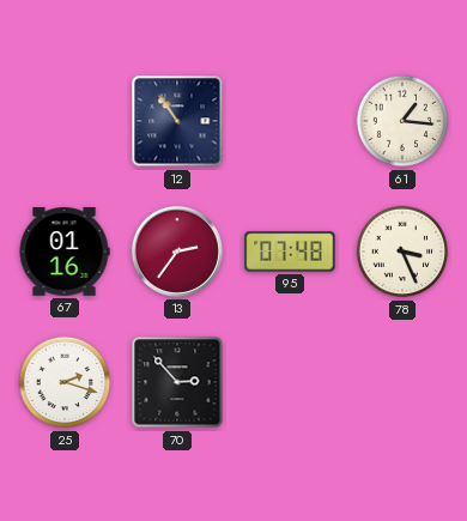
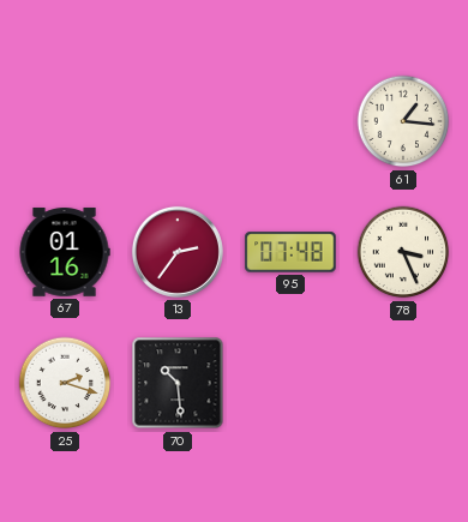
12: 10:54 -> none
70: 2:53 -> 10:29
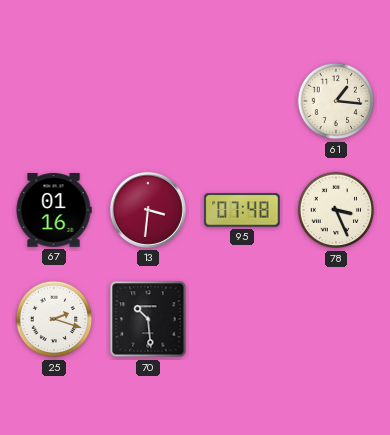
13: 2:36 -> 3:31
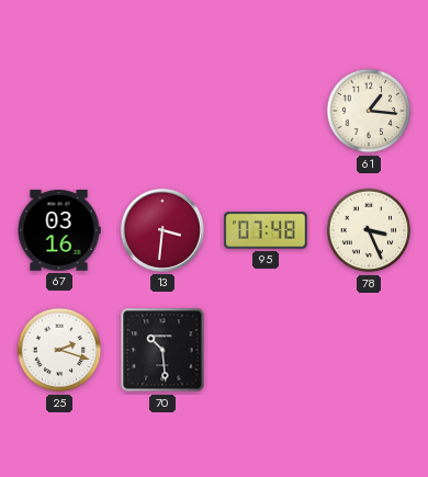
67: 01:16 -> 03:16
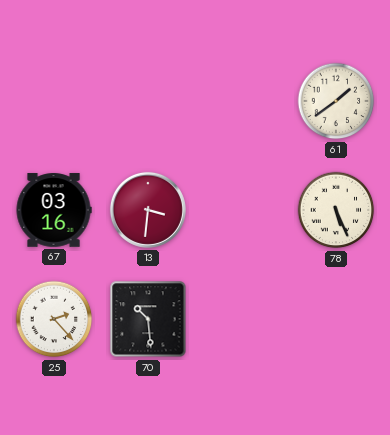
61: 1:16 -> 1:39
95: 07:48 -> none
78: 3:26 -> 5:26
25: 2:18 -> 2:23
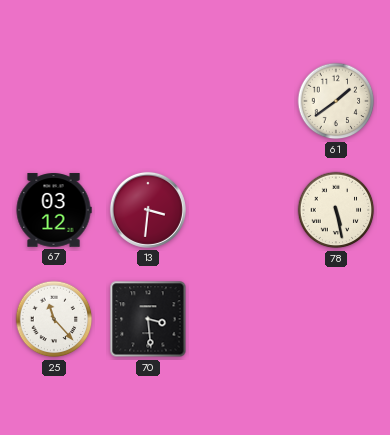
67: 03:16 -> 03:12
78: 5:26 -> 5:28
25: 2:23 -> 11:23
70: 10:29 -> 3:29
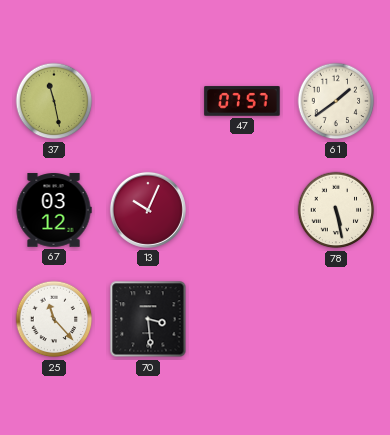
37: none -> 11:28
47: none -> 07:57
13: 3:31 -> 10:04
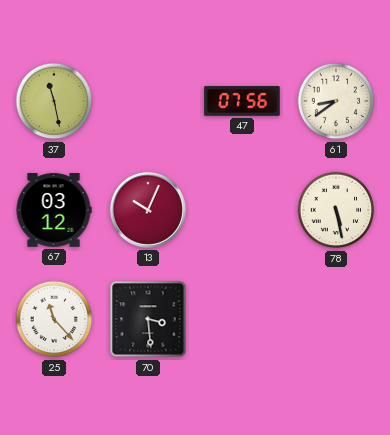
47: 07:57 -> 07:56
61: 1:39 -> 8:39
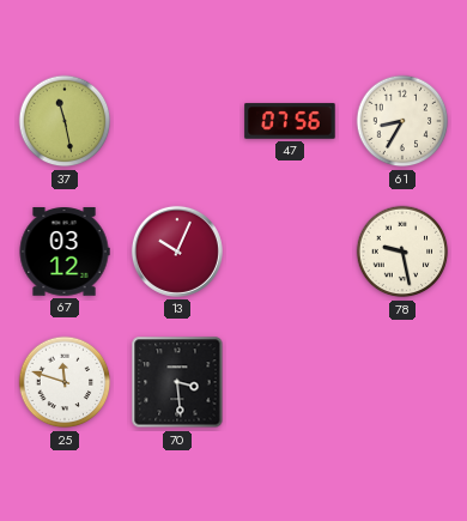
61: 8:39 -> 8:35
78: 5:28 -> 9:28
25: 11:23 -> 11:48
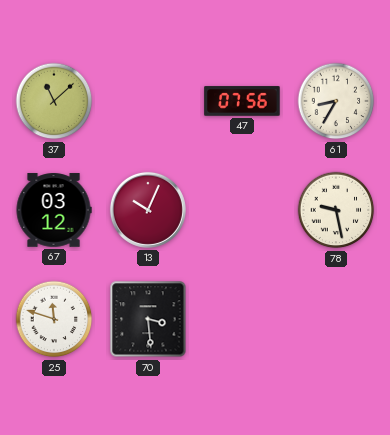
37: 11:28 -> 11:08
